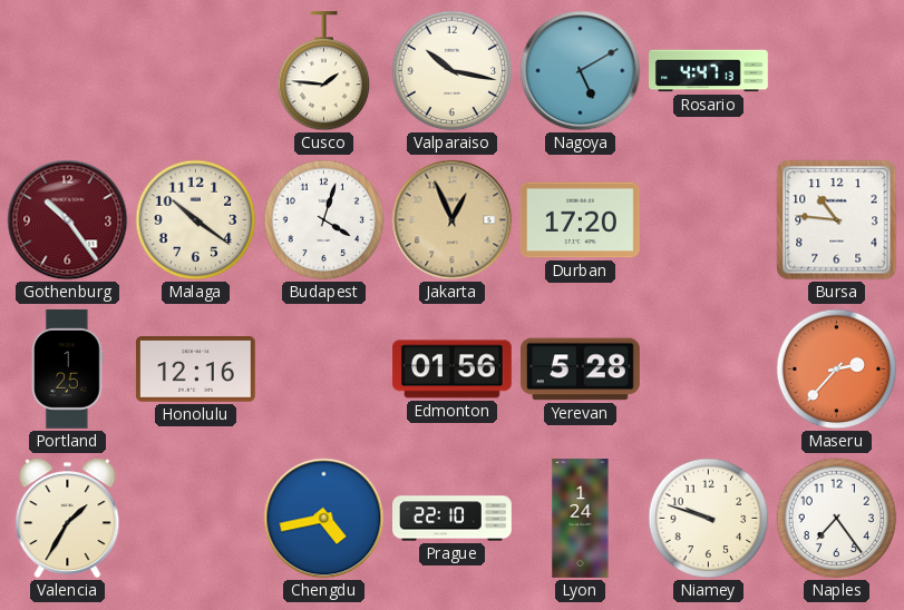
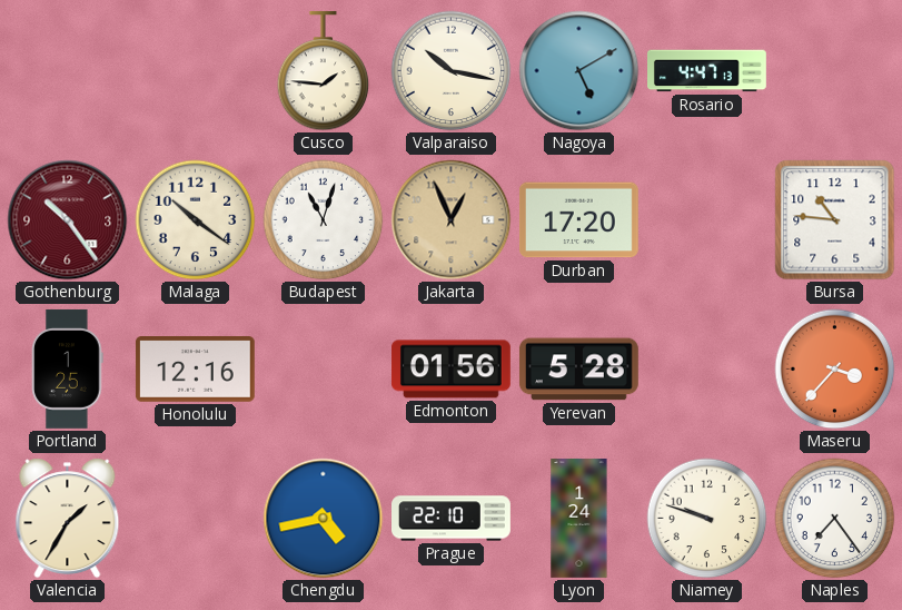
Budapest: 4:03 -> 11:03
Maseru: 2:37 -> 3:37
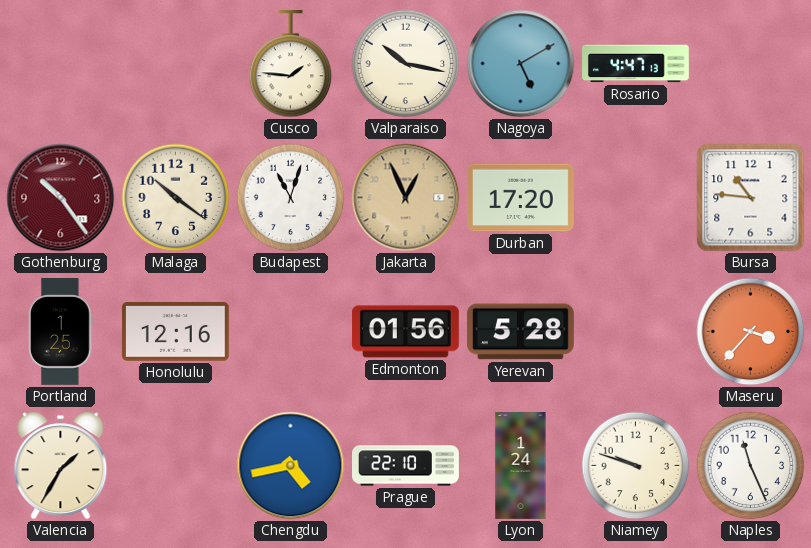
Naples: 7:24 -> 11:26
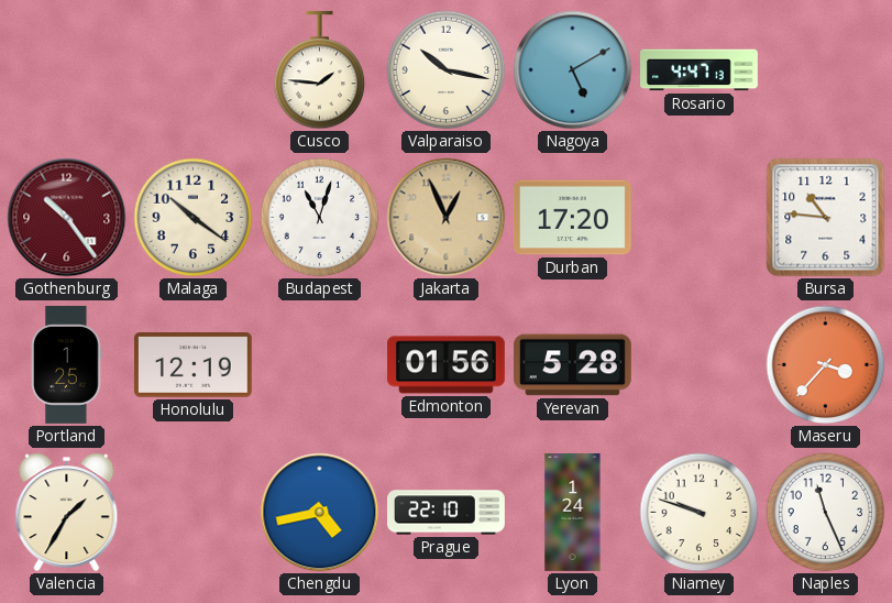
Honolulu: 12:16 -> 12:19
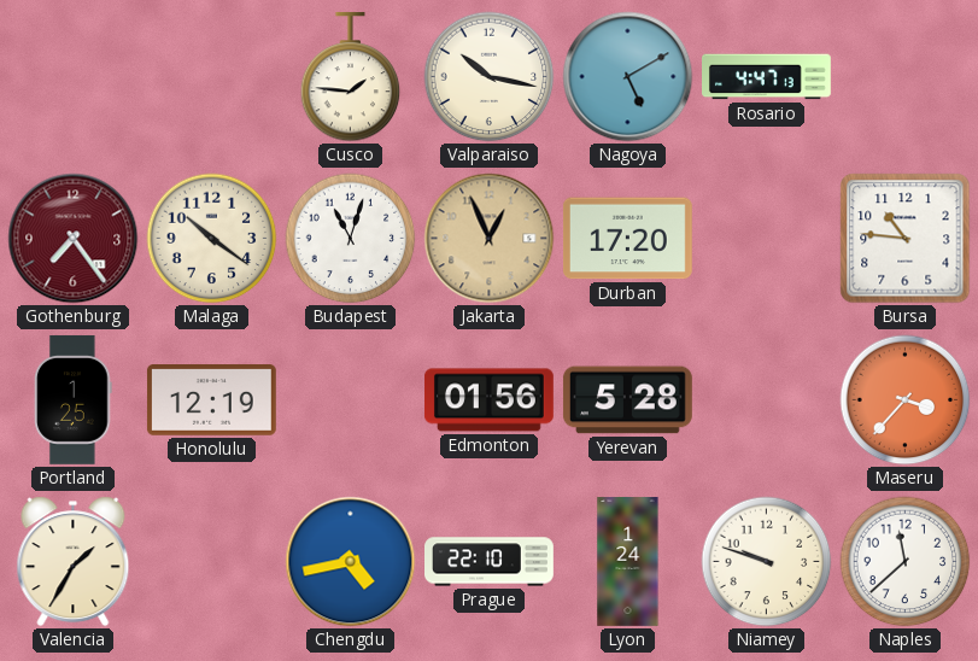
Gothenburg: 10:24 -> 7:24
Naples: 11:26 -> 11:38
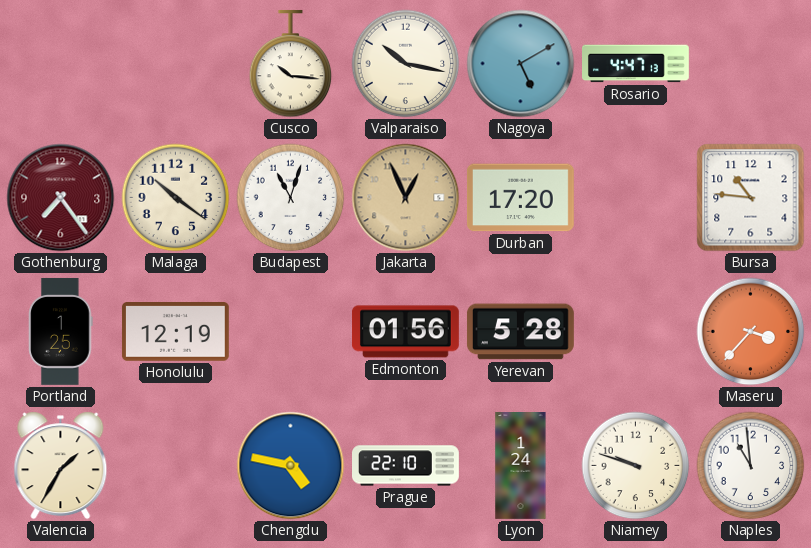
Cusco: 1:46 -> 10:16
Chengdu: 4:43 -> 4:47
Naples: 11:38 -> 10:59
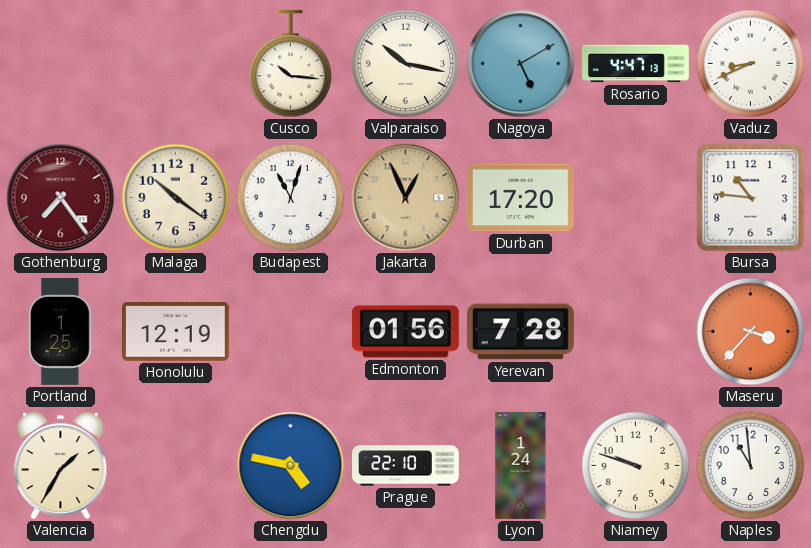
Vaduz: none -> 8:41
Yerevan: 5:28 -> 7:28
